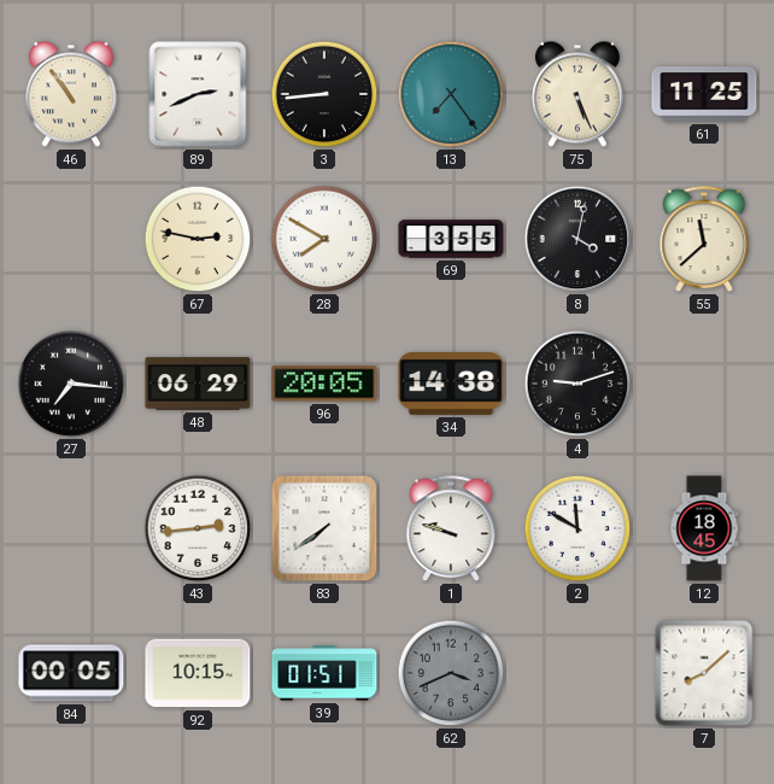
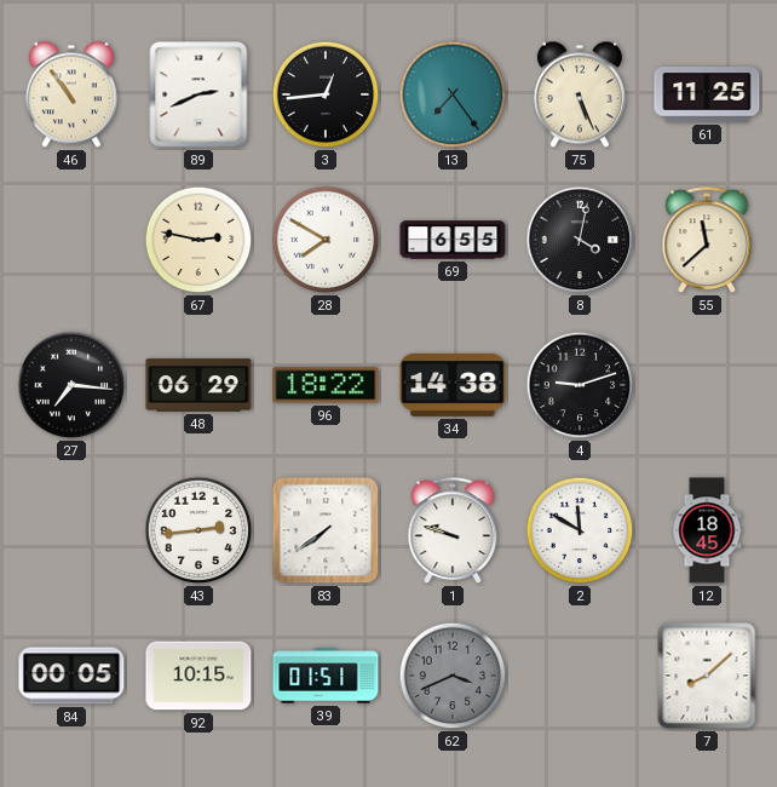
3: 8:44 -> 12:44
69: 3:55 -> 6:55
96: 20:05 -> 18:22
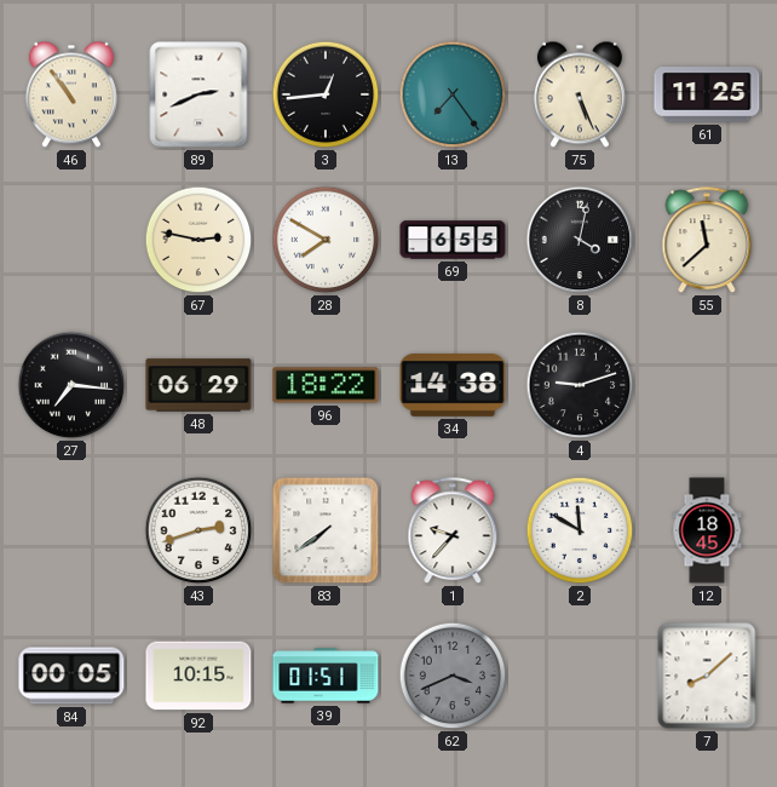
43: 2:44 -> 2:42
1: 9:48 -> 9:37
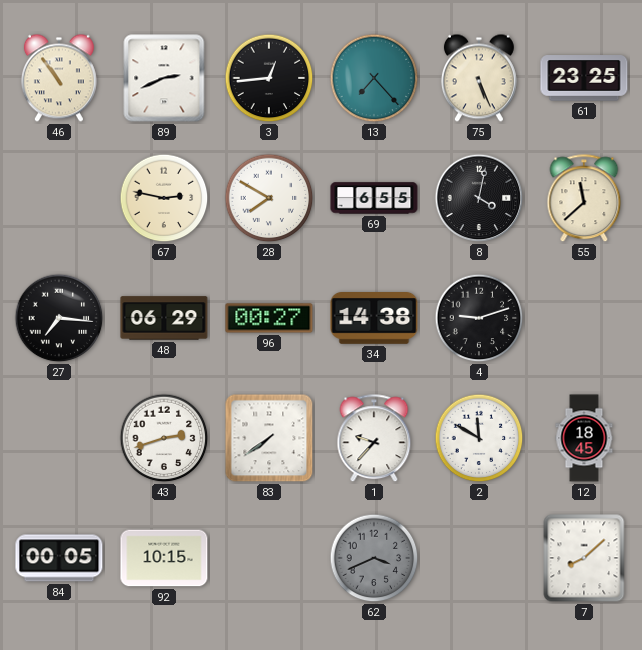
13: 7:24 -> 7:23
61: 11:25 -> 23:25
96: 18:22 -> 00:27
39: 01:51 -> none
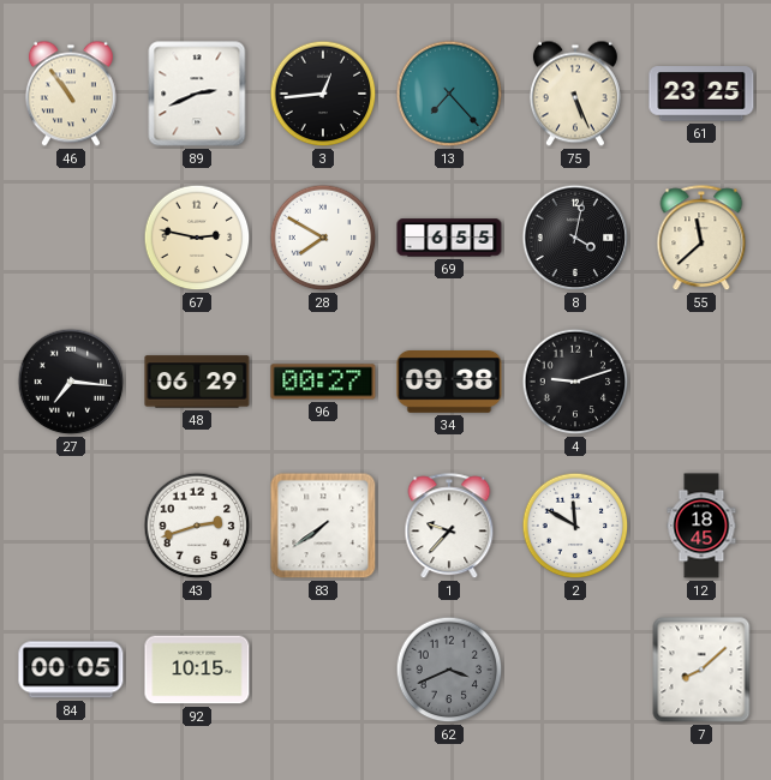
34: 14:38 -> 09:38
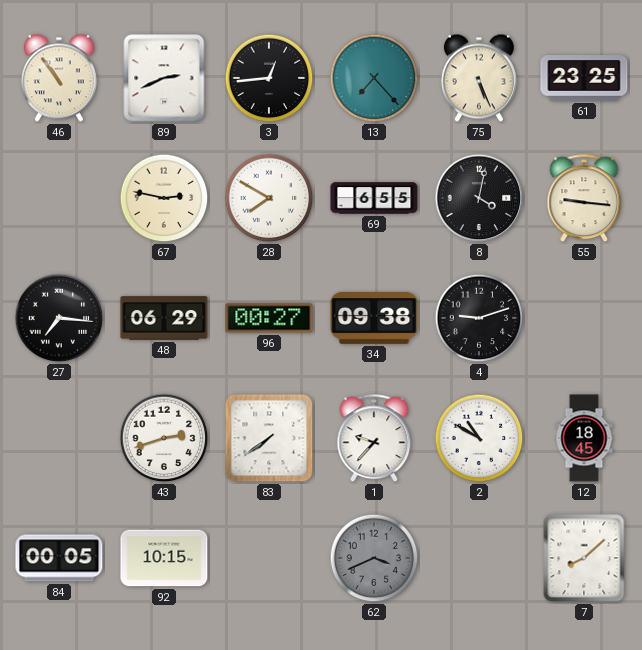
55: 11:38 -> 9:16
2: 11:50 -> 10:50
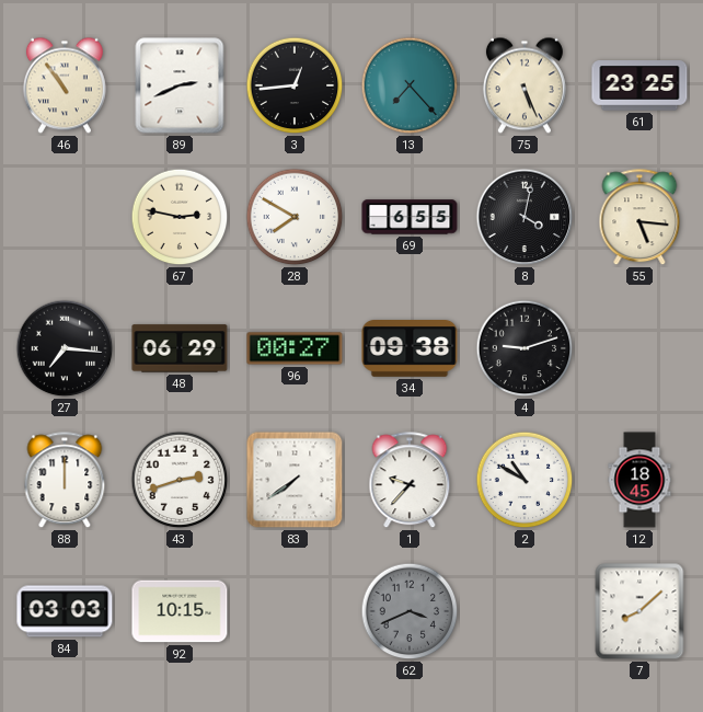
55: 9:16 -> 5:16
88: none -> 12:00
84: 00:05 -> 03:03
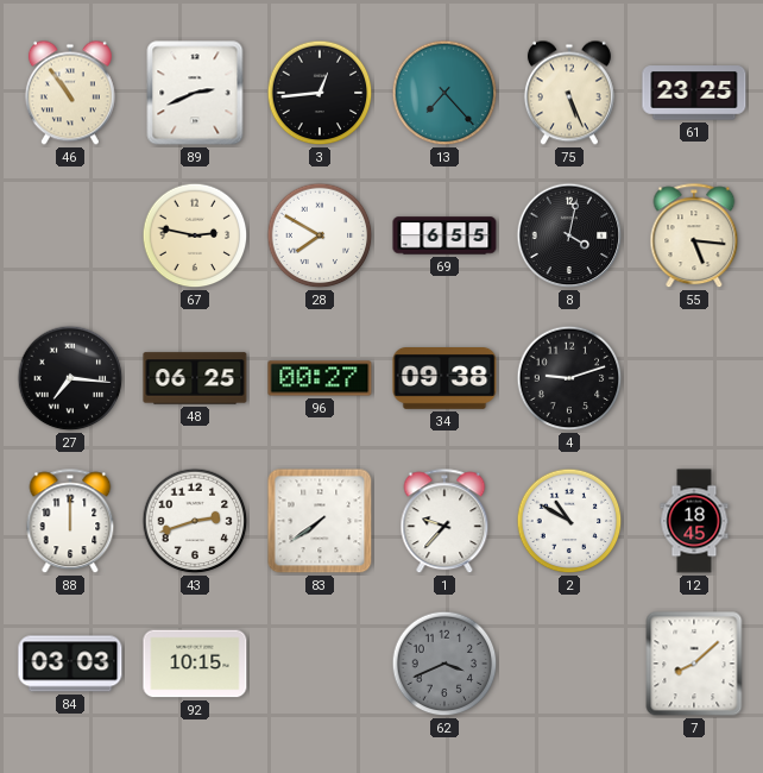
48: 06:29 -> 06:25
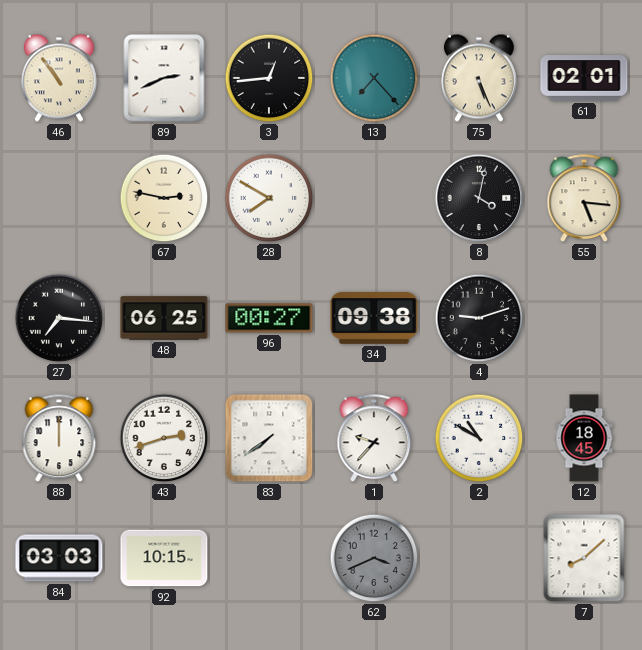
61: 23:25 -> 02:01
69: 6:55 -> none
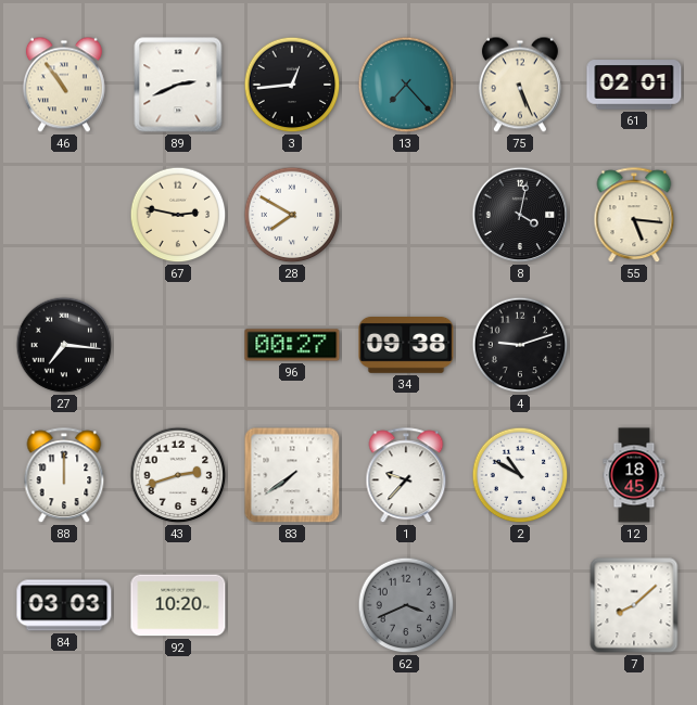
48: 06:25 -> none
92: 10:15 -> 10:20
